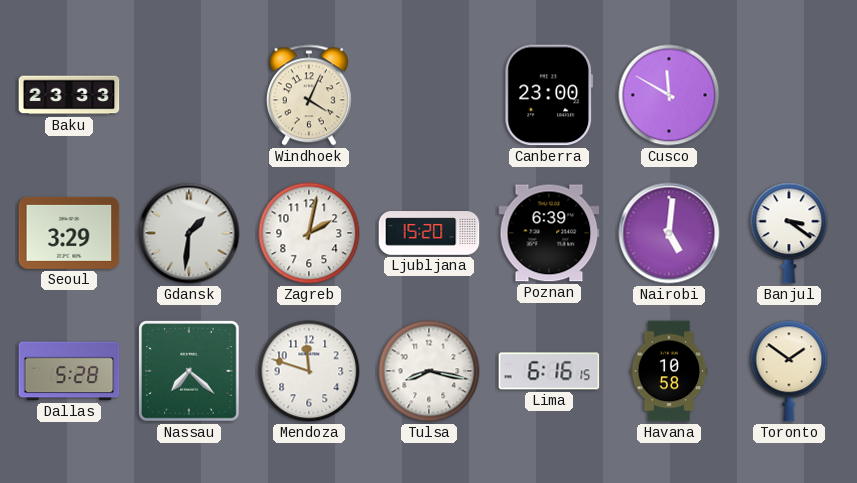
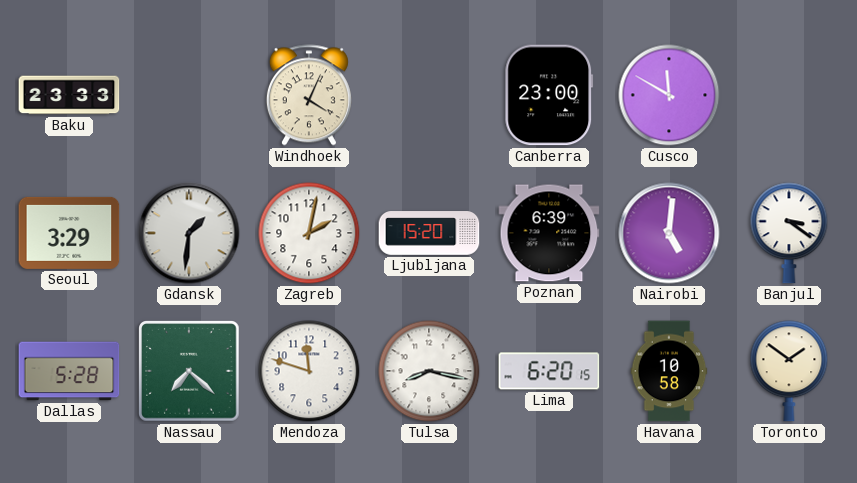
Lima: 6:16 -> 6:20
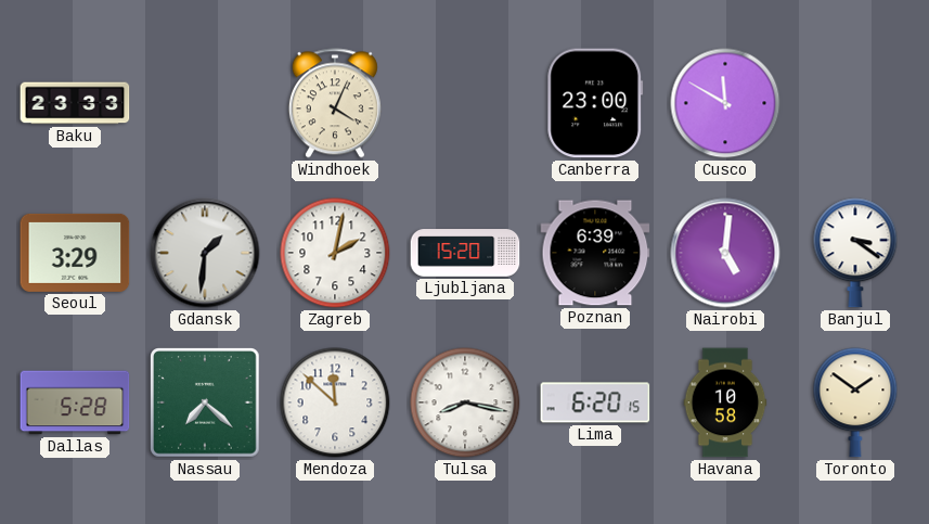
Mendoza: 11:48 -> 11:52
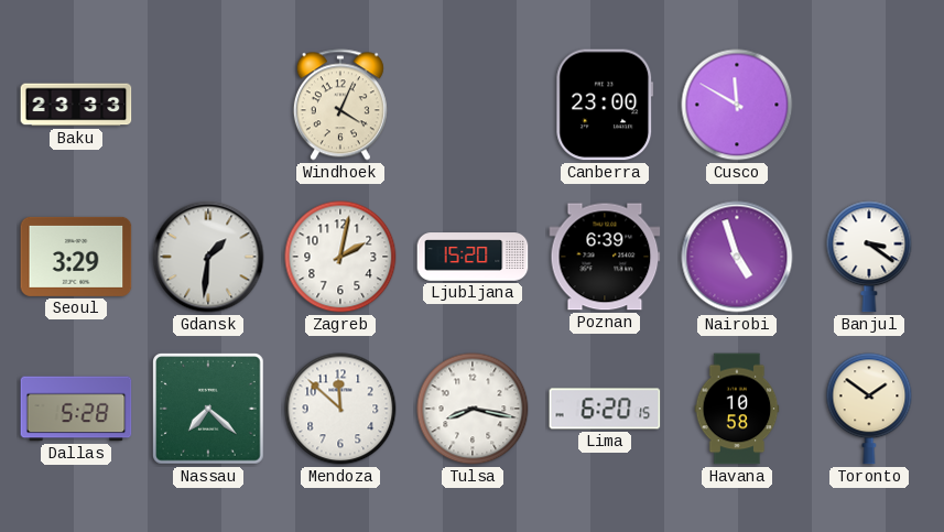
Nairobi: 5:01 -> 4:57
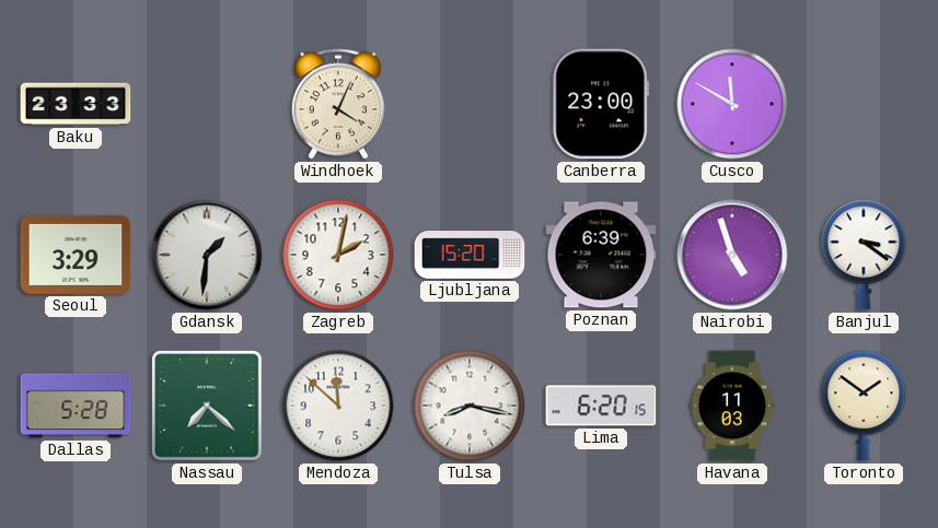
Havana: 10:58 -> 11:03
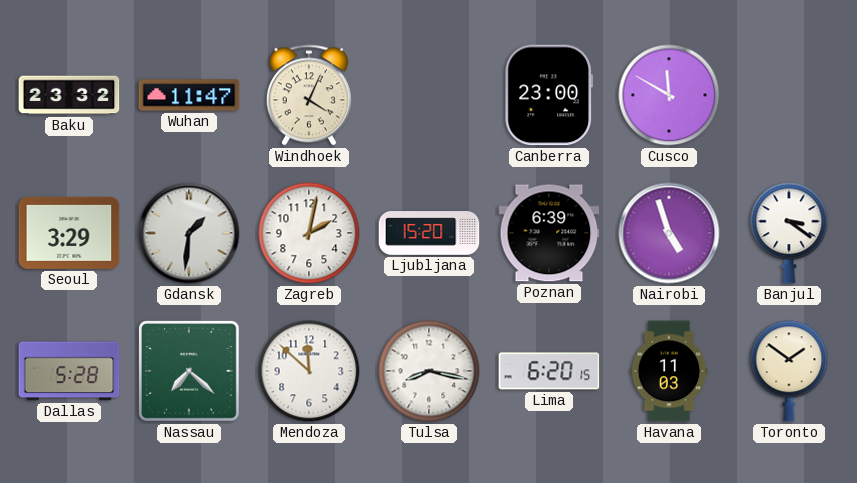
Baku: 23:33 -> 23:32
Wuhan: none -> 11:47
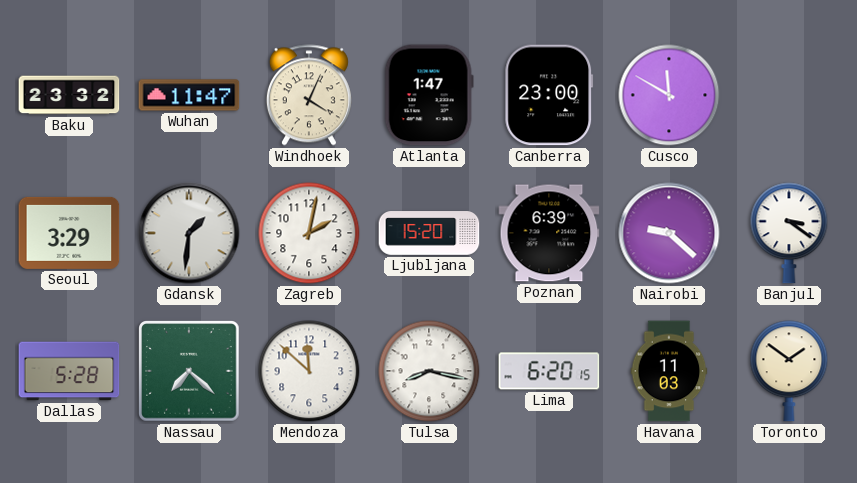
Atlanta: none -> 1:47
Nairobi: 4:57 -> 9:22
